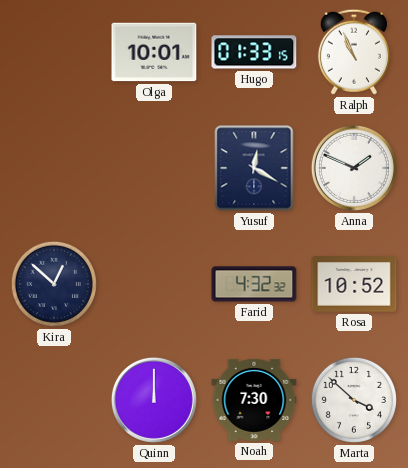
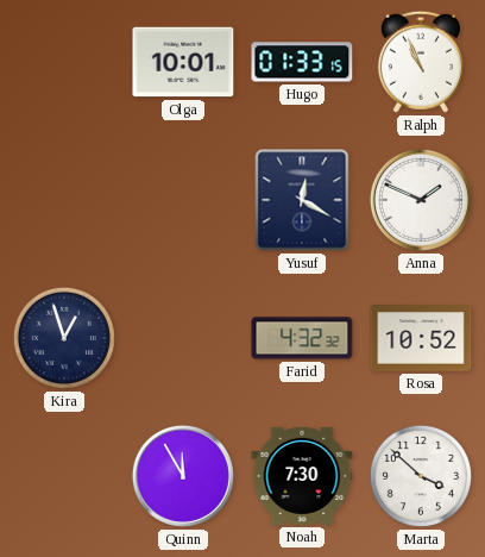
Kira: 12:52 -> 12:57
Quinn: 12:00 -> 11:55
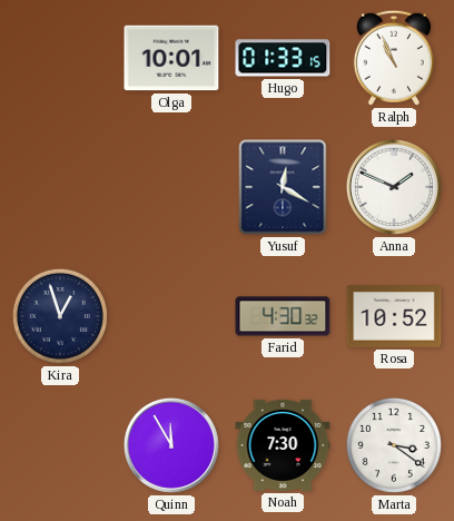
Farid: 4:32 -> 4:30
Marta: 3:52 -> 3:21
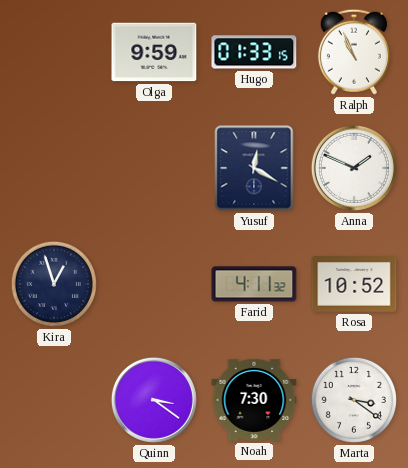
Olga: 10:01 -> 9:59
Farid: 4:30 -> 4:11
Quinn: 11:55 -> 3:21
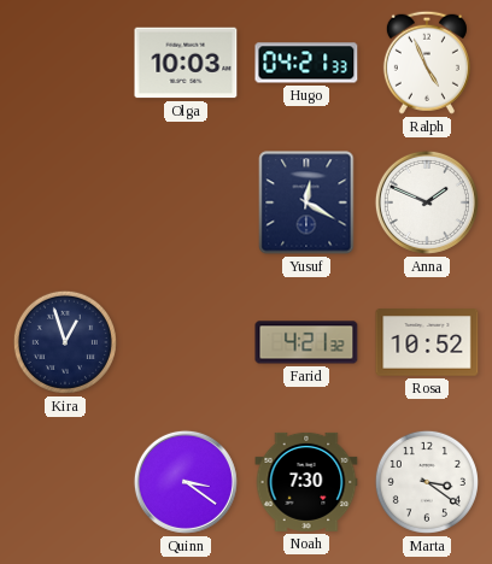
Olga: 9:59 -> 10:03
Hugo: 01:33 -> 04:21
Ralph: 10:56 -> 4:56
Farid: 4:11 -> 4:21
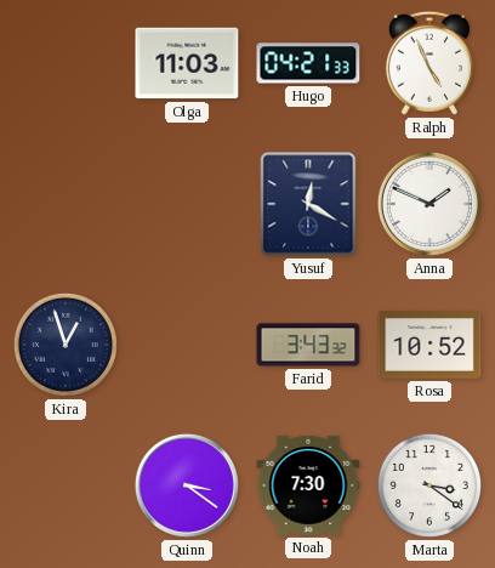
Olga: 10:03 -> 11:03
Farid: 4:21 -> 3:43
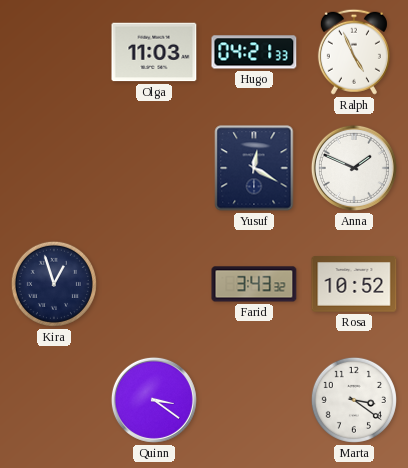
Noah: 7:30 -> none
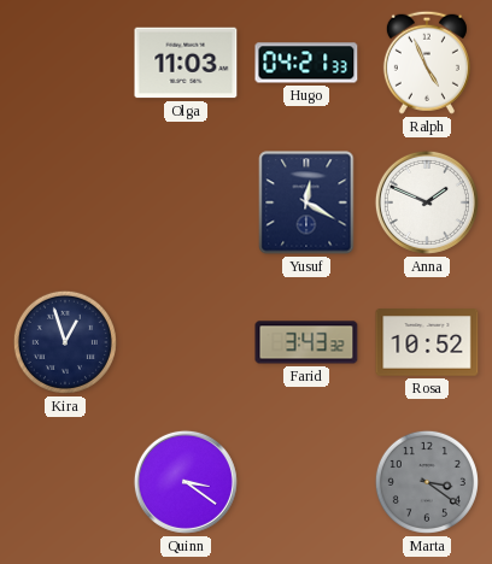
Marta dial: white -> grey
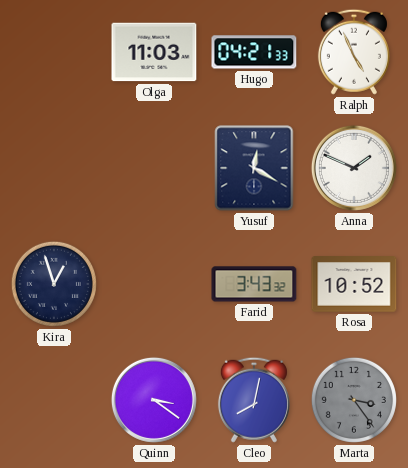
Cleo: none -> 8:02
Marta: 3:21 -> 3:24
